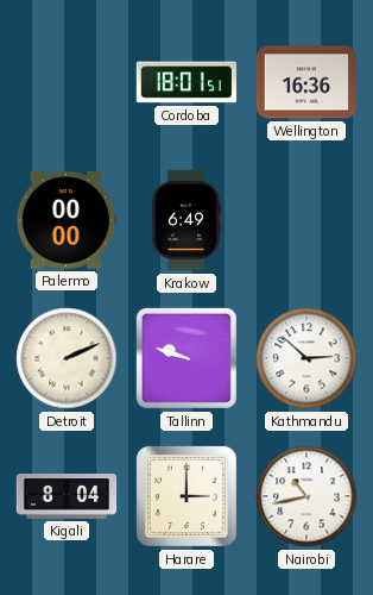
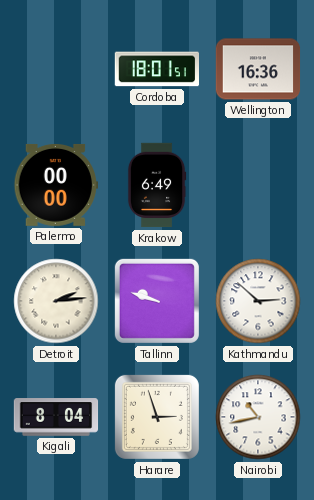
Detroit: 2:11 -> 2:14
Harare: 3:00 -> 2:57
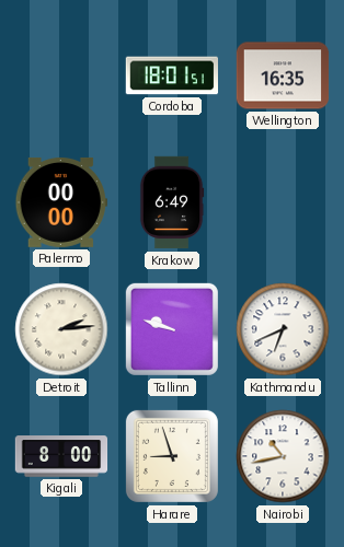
Wellington: 16:36 -> 16:35
Kathmandu: 2:52 -> 6:41
Kigali: 8:04 -> 8:00
Harare: 2:57 -> 8:57
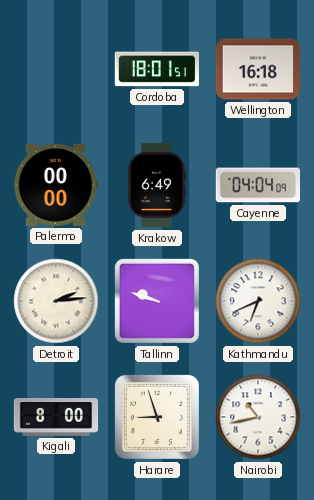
Wellington: 16:35 -> 16:18
Cayenne: none -> 04:04
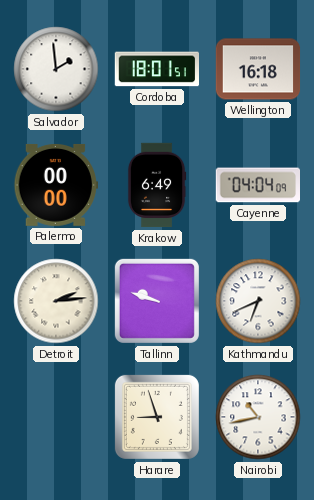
Salvador: none -> 1:59
Kigali: 8:00 -> none
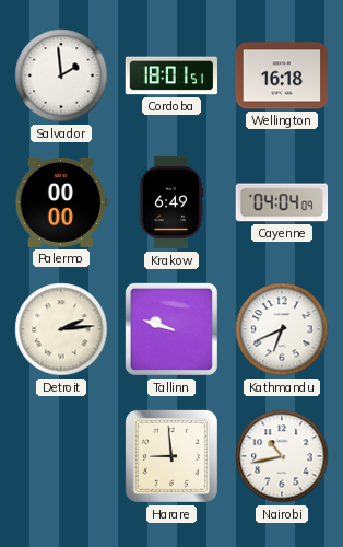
Harare: 8:57 -> 8:59
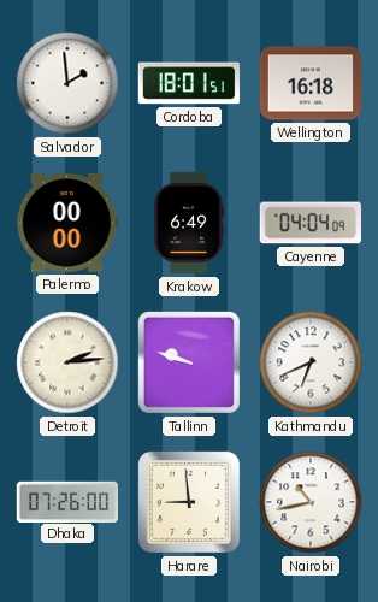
Dhaka: none -> 07:26
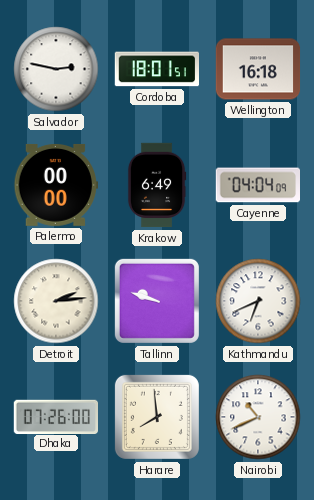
Salvador: 1:59 -> 2:47
Harare: 8:59 -> 7:59
Nairobi: 10:43 -> 10:41
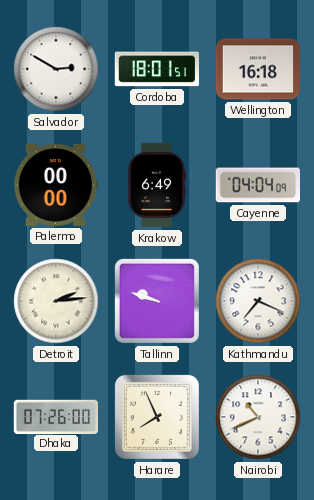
Salvador: 2:47 -> 2:50
Kathmandu: 6:41 -> 7:19
Harare: 7:59 -> 7:56
